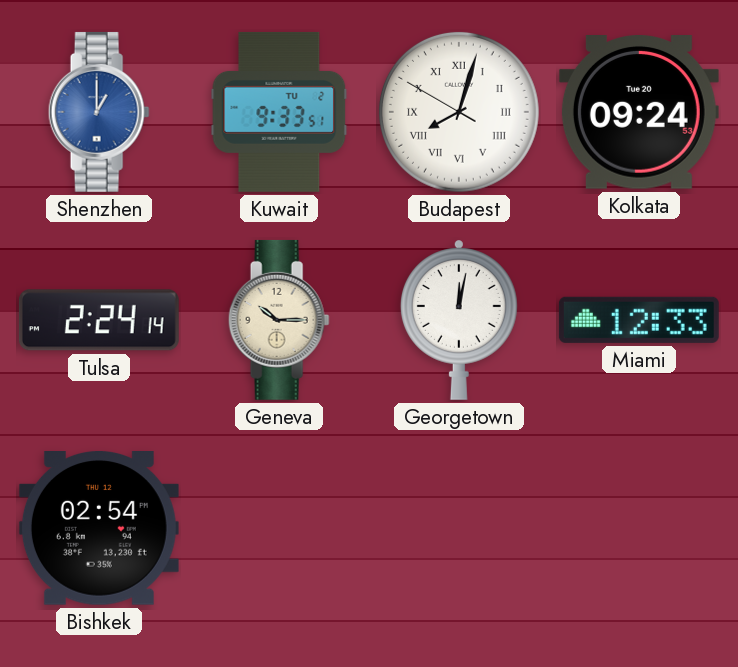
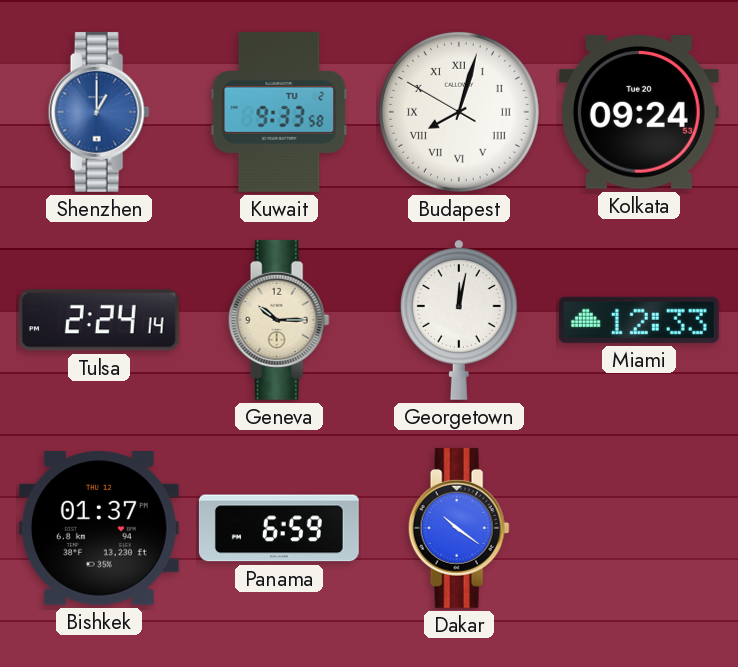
Kuwait: 9:33:51 -> 9:33:58
Bishkek: 02:54 -> 01:37
Panama: none -> 6:59
Dakar: none -> 10:21
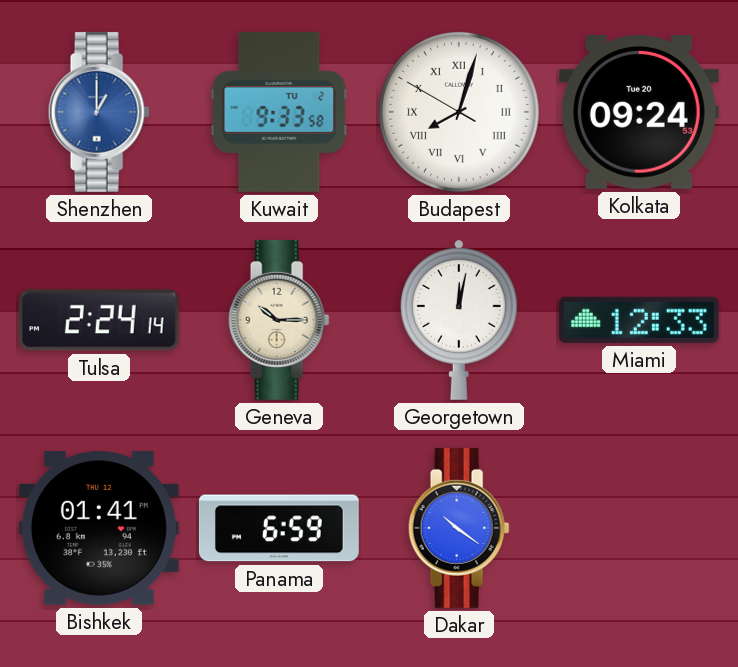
Bishkek: 01:37 -> 01:41
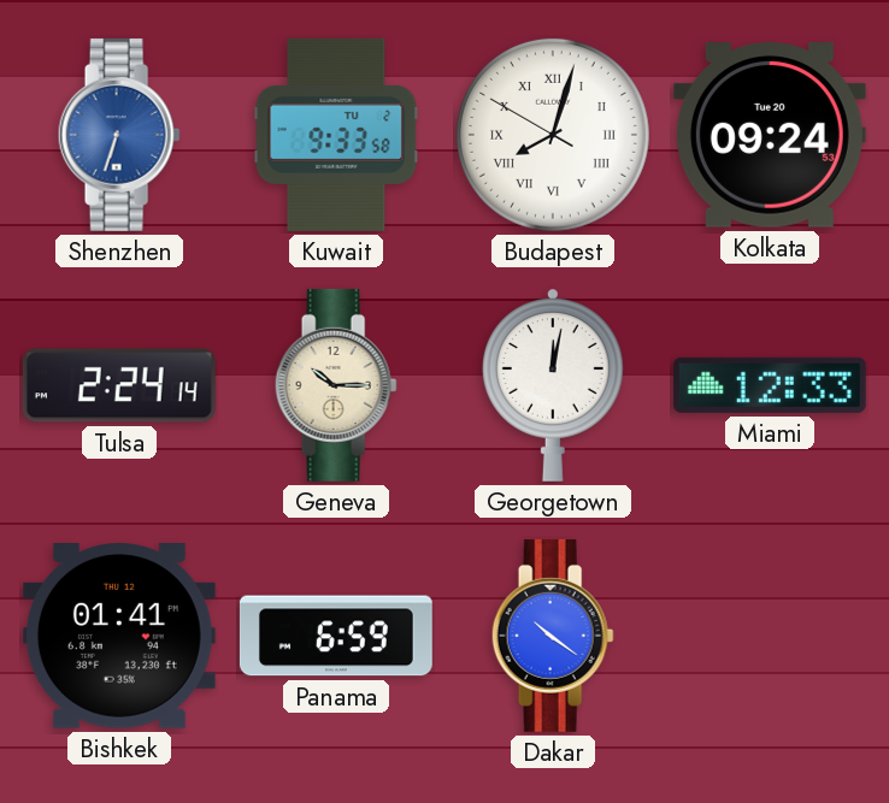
Shenzhen: 1:00 -> 6:33
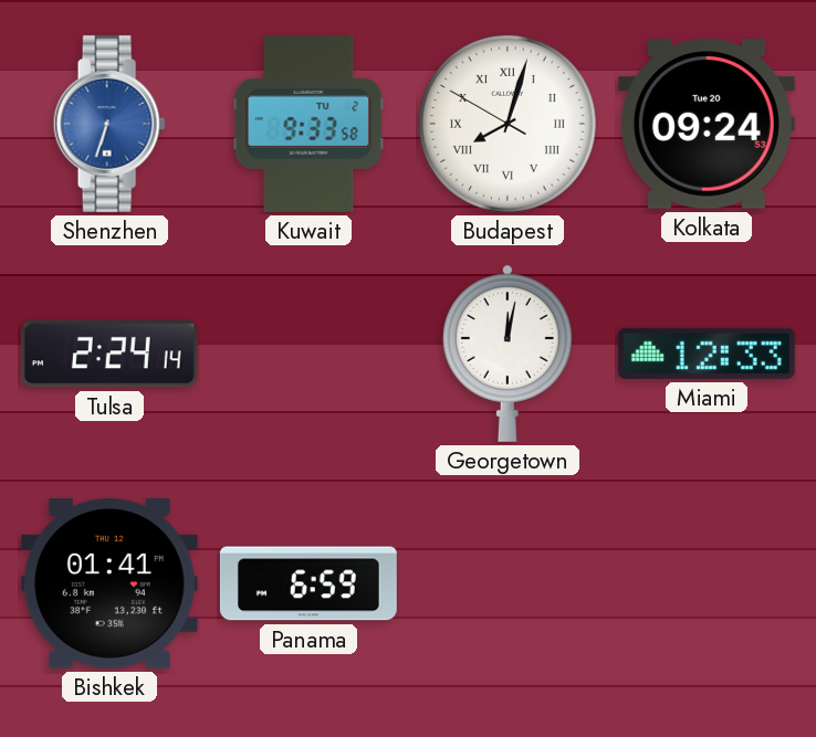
Geneva: 10:15 -> none
Dakar: 10:21 -> none
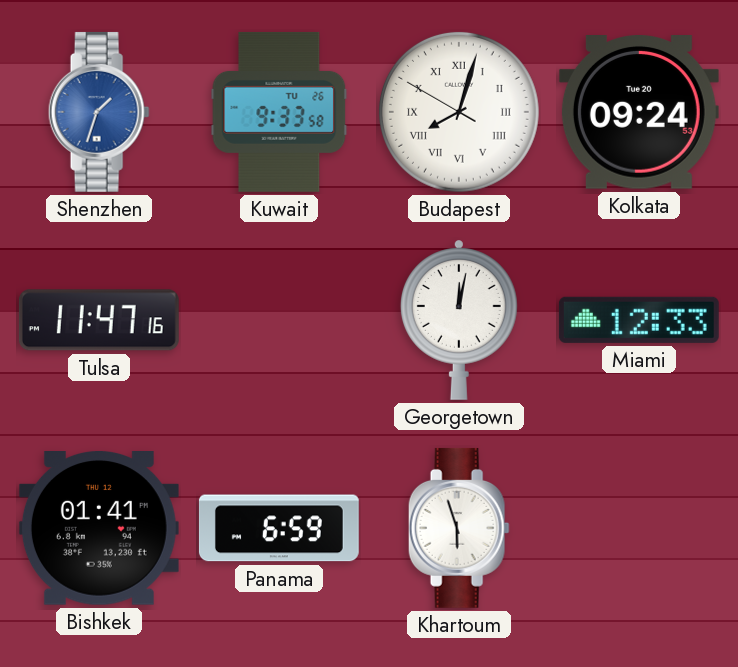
Shenzhen: 6:33 -> 1:33
Kuwait date: TU 2 -> TU 26
Tulsa: 2:24 -> 11:47
Khartoum: none -> 5:57
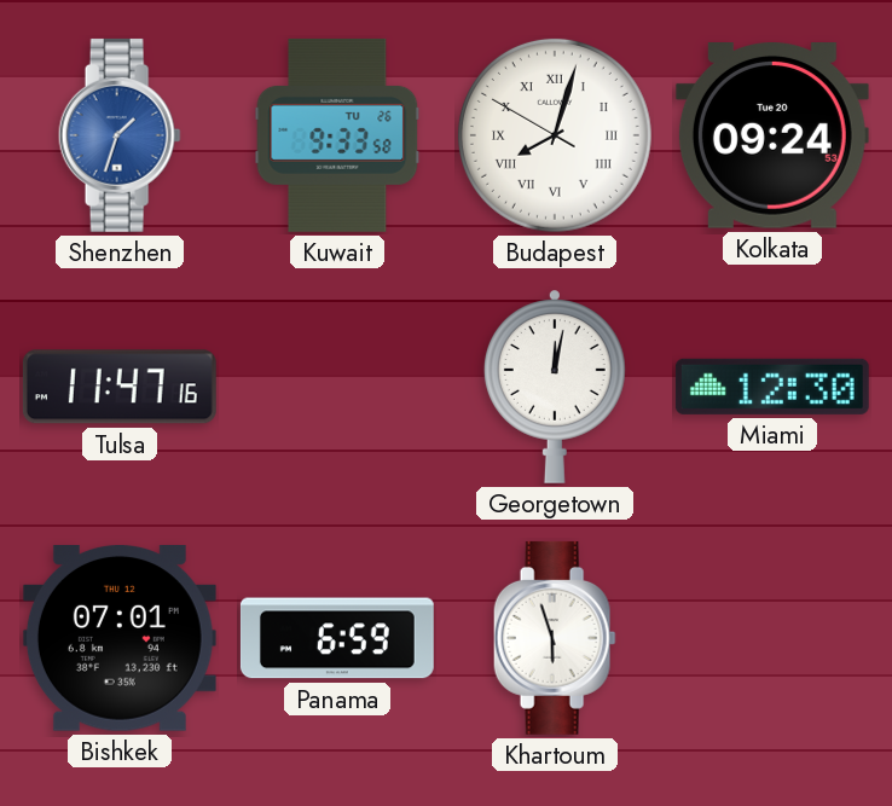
Miami: 12:33 -> 12:30
Bishkek: 01:41 -> 07:01
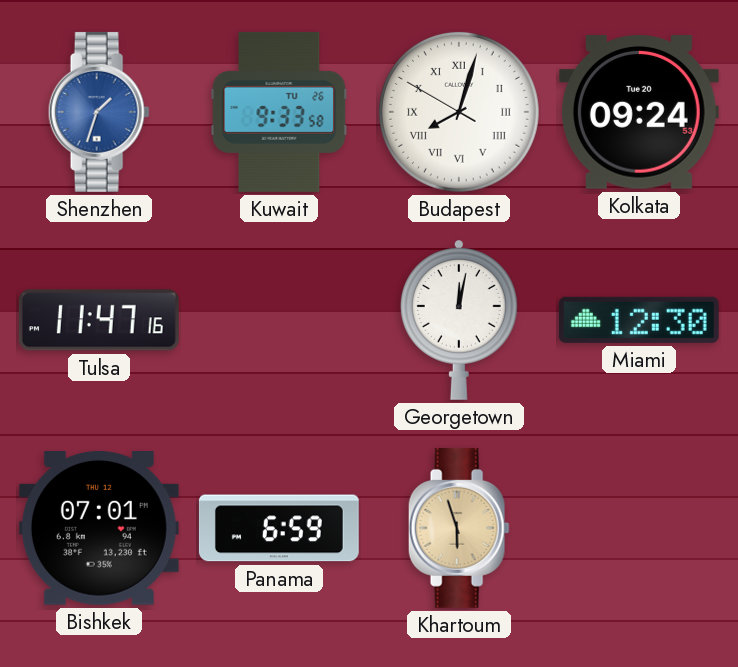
Khartoum dial: white -> champagne
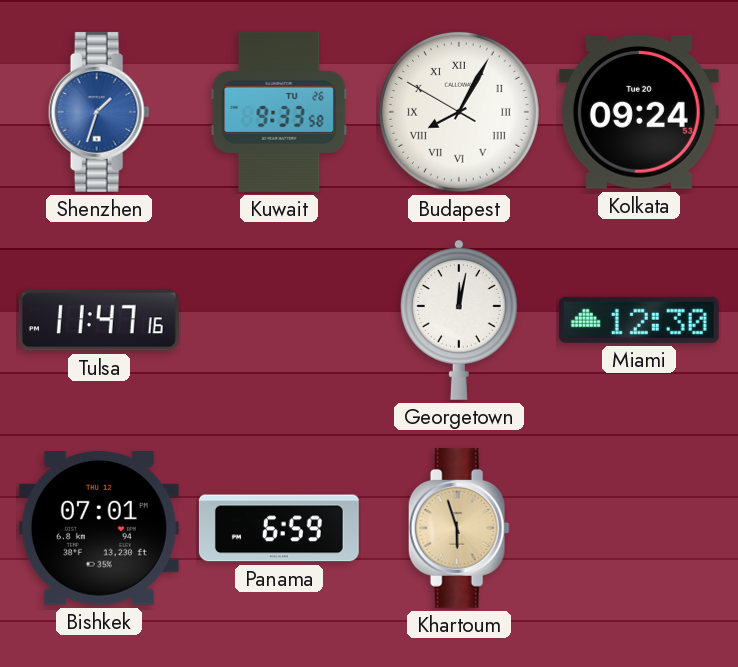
Budapest: 8:02 -> 8:04
